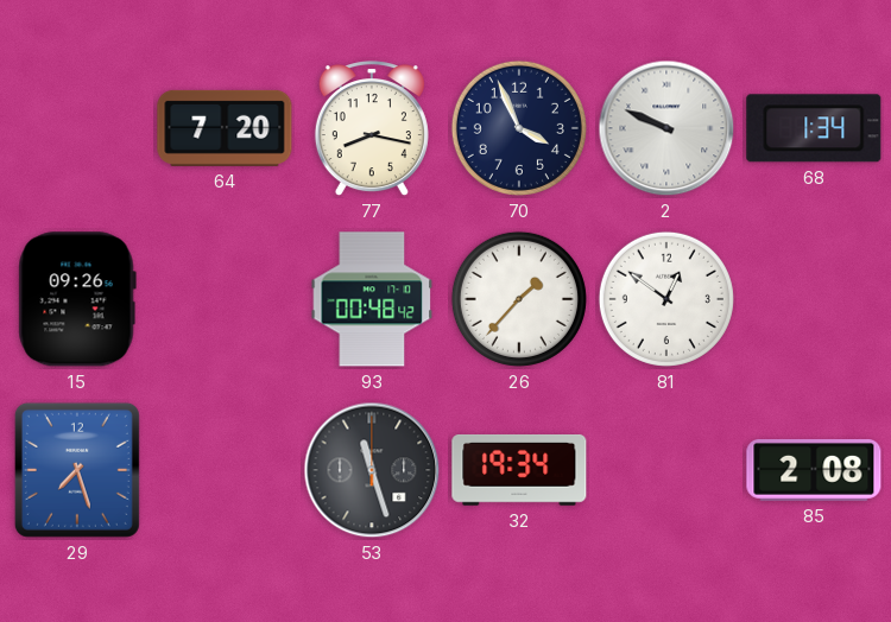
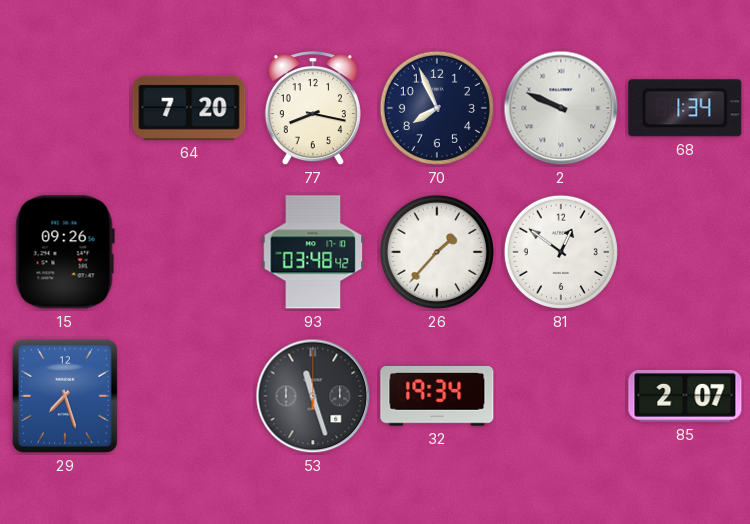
70: 3:56 -> 7:56
93: 00:48 -> 03:48
85: 2:08 -> 2:07
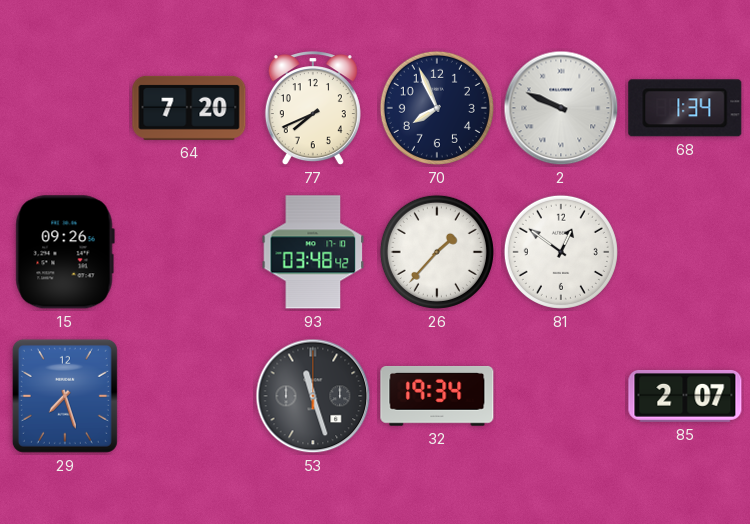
77: 8:17 -> 7:41
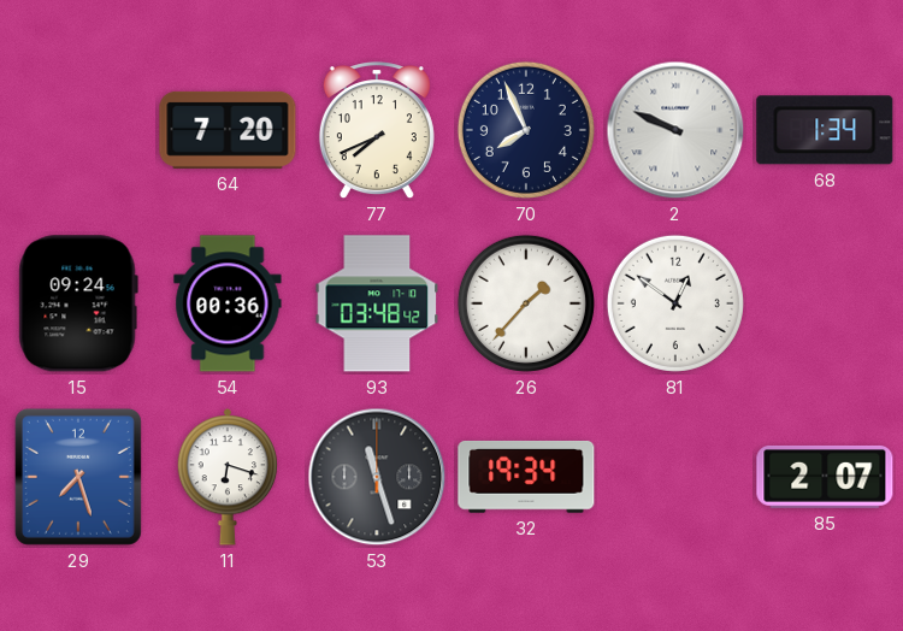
15: 09:26 -> 09:24
54: none -> 00:36
11: none -> 6:18
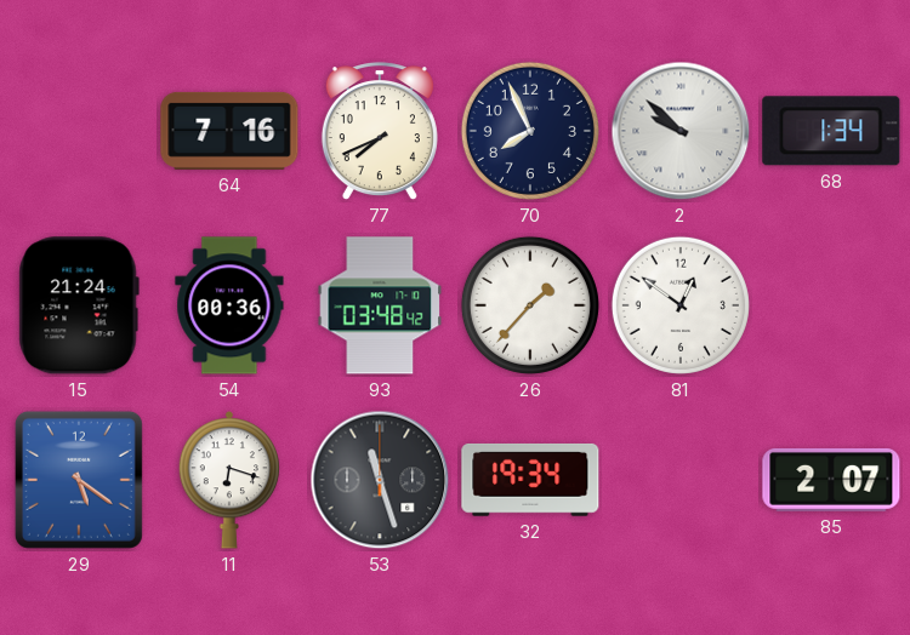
64: 7:20 -> 7:16
2: 9:49 -> 9:52
15: 09:24 -> 21:24
29: 7:27 -> 5:21
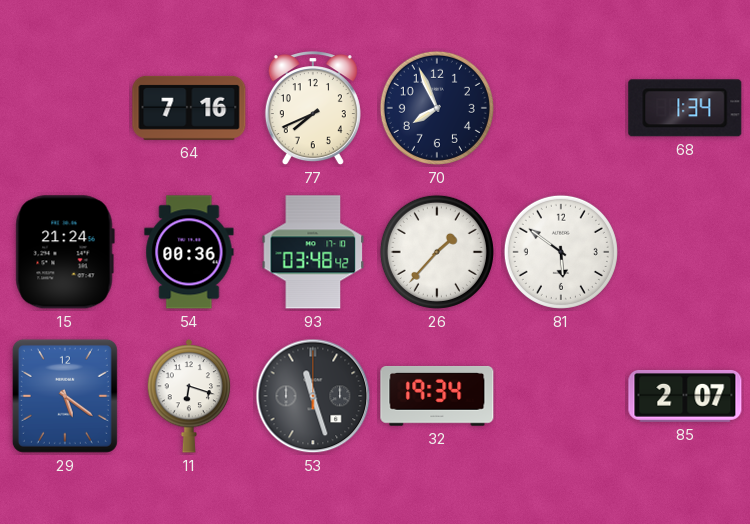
2: 9:52 -> none
81: 12:51 -> 5:51
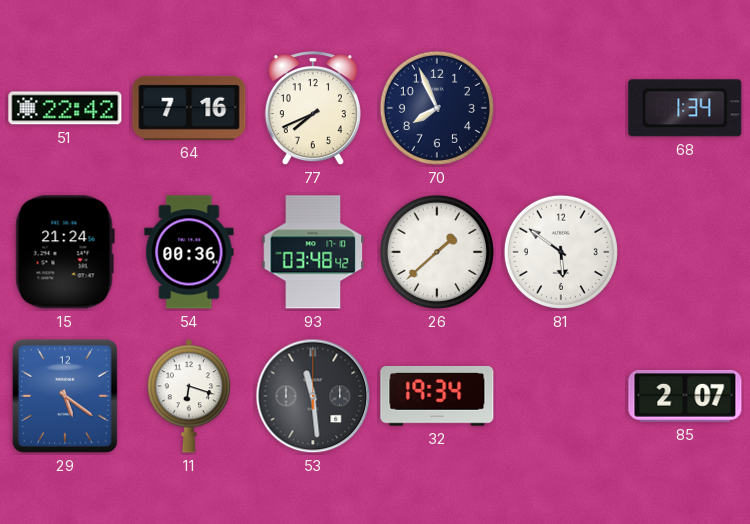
51: none -> 22:42
26: 1:37 -> 1:38
53: 11:27 -> 11:29
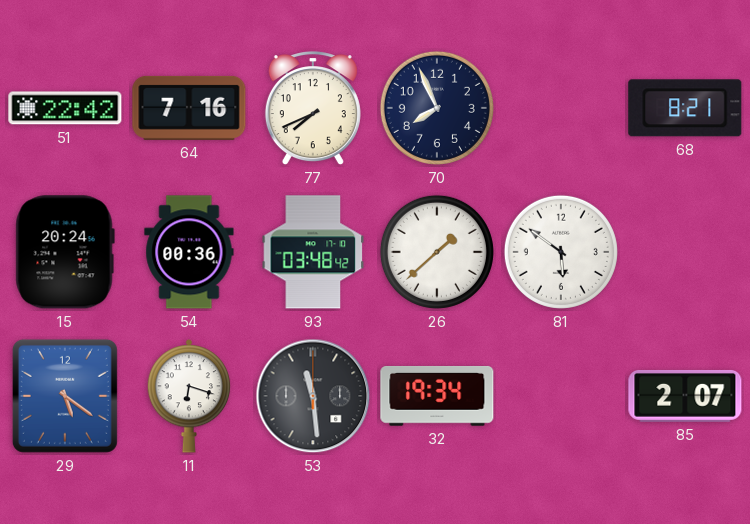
68: 1:34 -> 8:21
15: 21:24 -> 20:24
